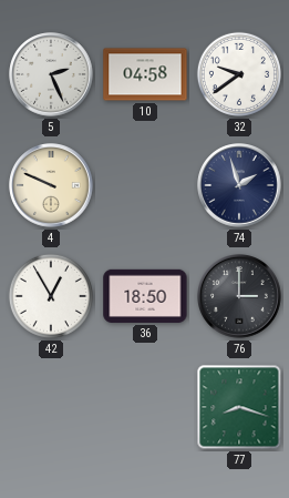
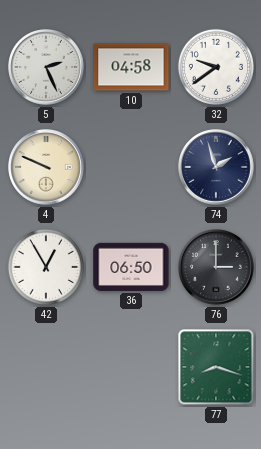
36: 18:50 -> 06:50
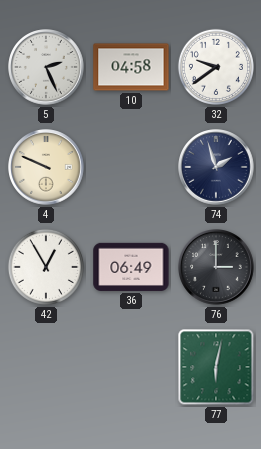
36: 06:50 -> 06:49
77: 8:18 -> 6:02
